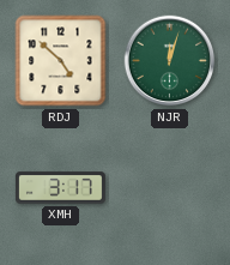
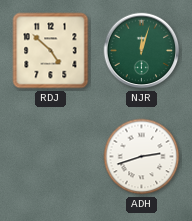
XMH: 3:17 -> none
ADH: none -> 2:42
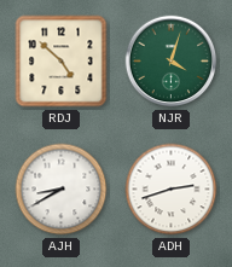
NJR: 12:03 -> 4:03
AJH: none -> 8:40
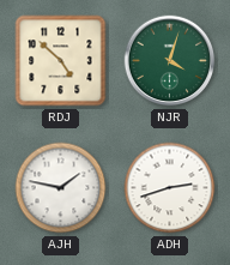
AJH: 8:40 -> 1:47
